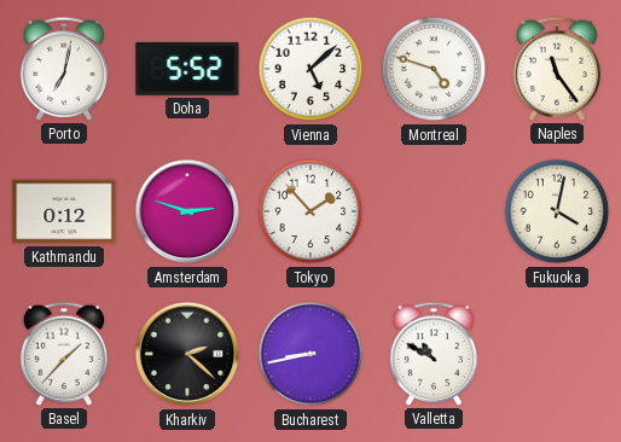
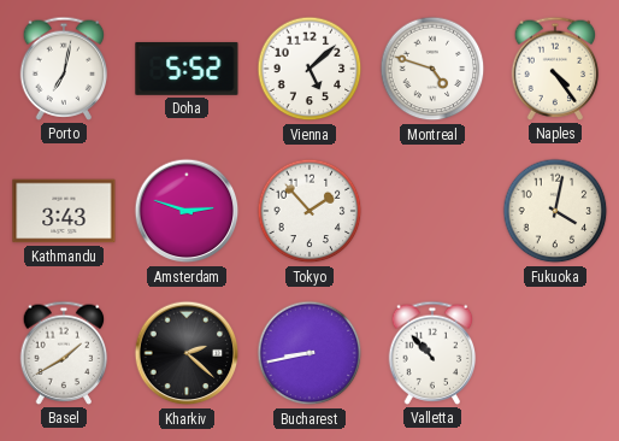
Naples: 11:24 -> 4:24
Kathmandu: 0:12 -> 3:43
Basel: 1:37 -> 1:40
Valletta: 10:50 -> 10:53
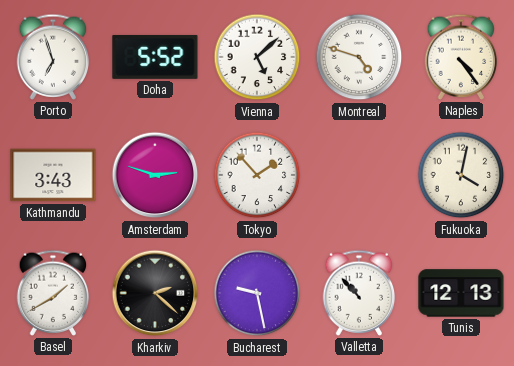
Porto: 7:02 -> 6:57
Bucharest: 8:43 -> 9:28
Tunis: none -> 12:13
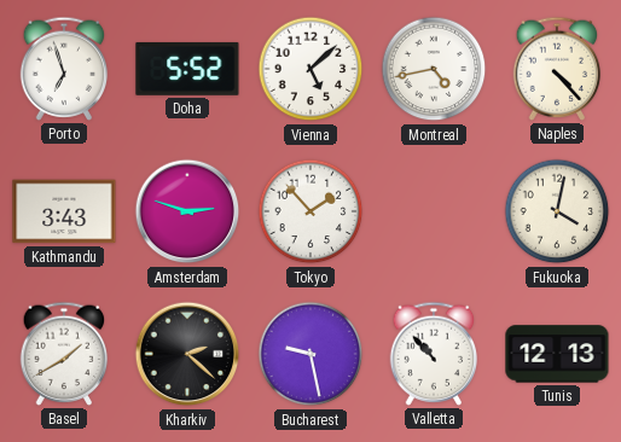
Montreal: 4:48 -> 4:43
Naples: 4:24 -> 4:23
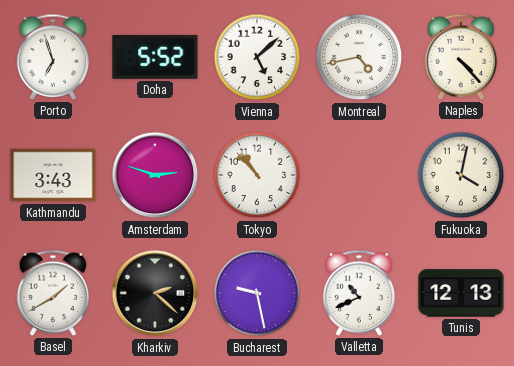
Tokyo: 1:53 -> 10:53
Valletta: 10:53 -> 10:41
